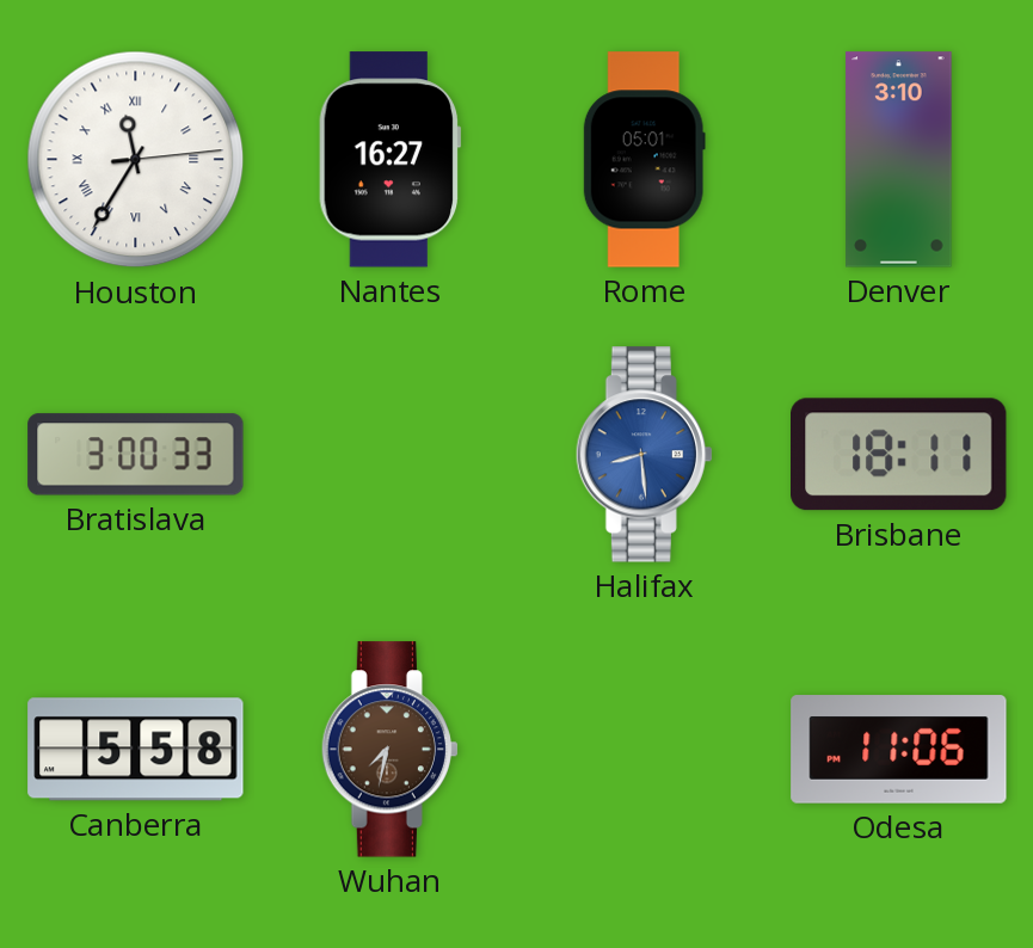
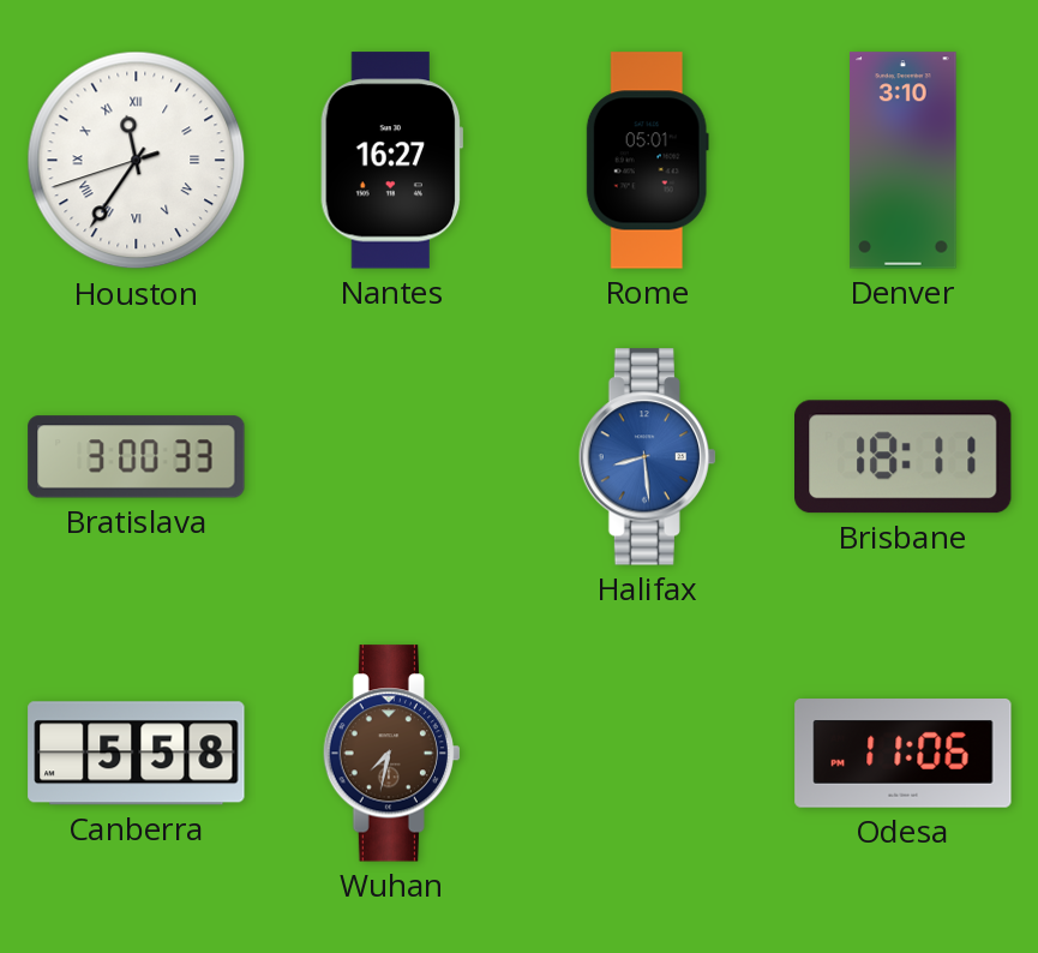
Houston: 11:35:14 -> 11:35:42
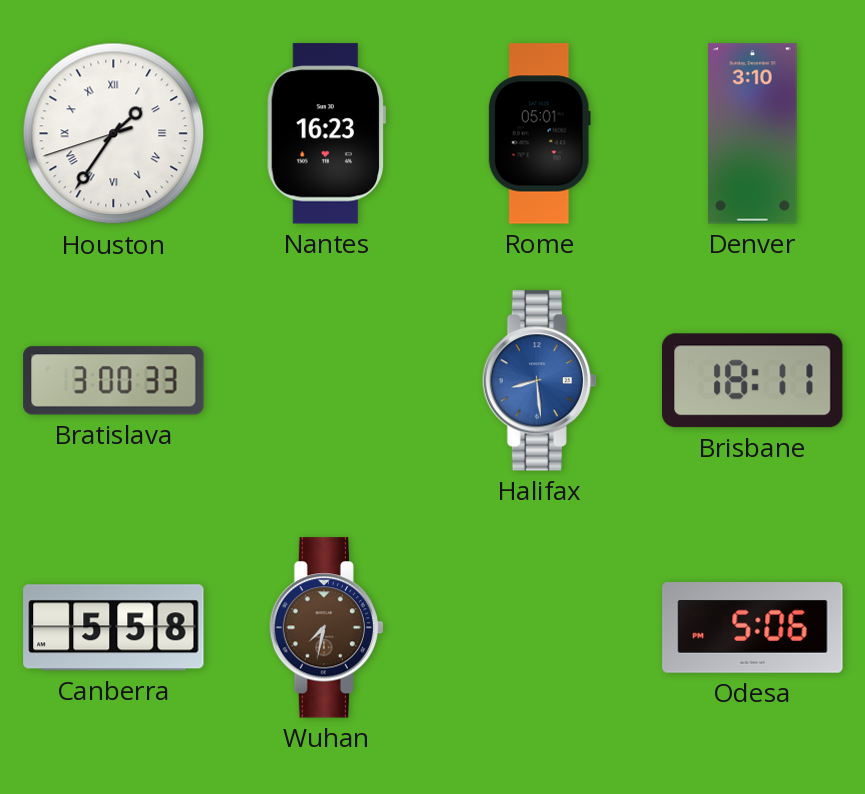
Houston: 11:35 -> 1:35
Nantes: 16:27 -> 16:23
Odesa: 11:06 -> 5:06
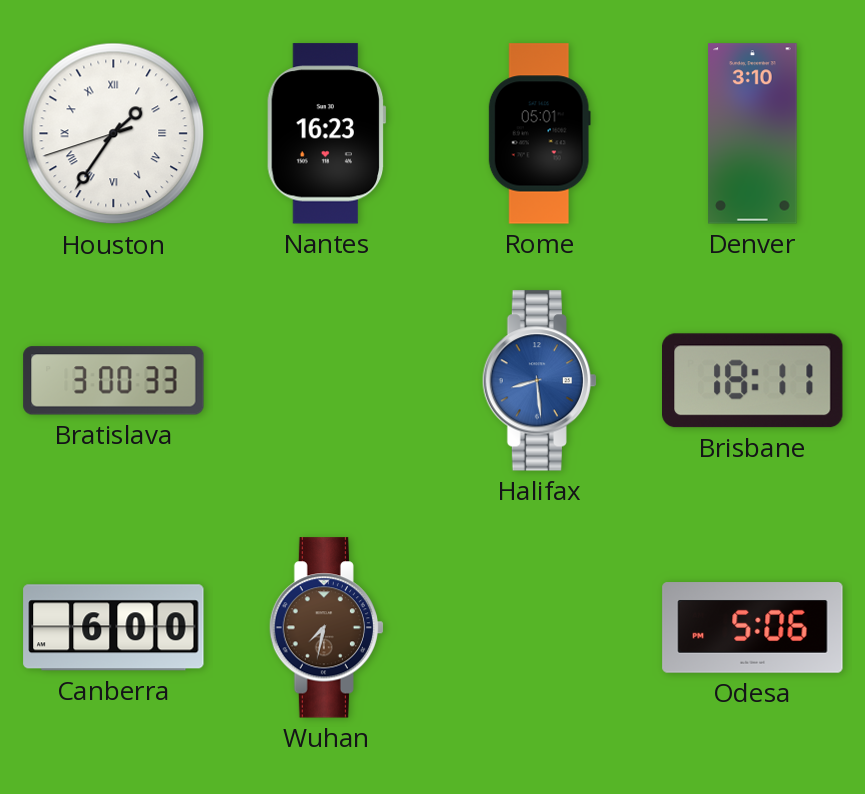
Canberra: 5:58 -> 6:00
